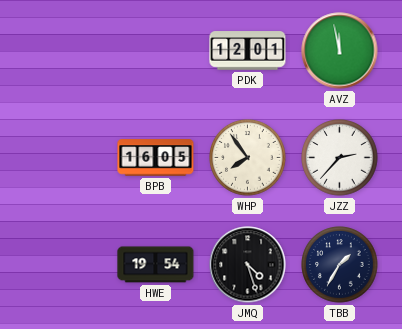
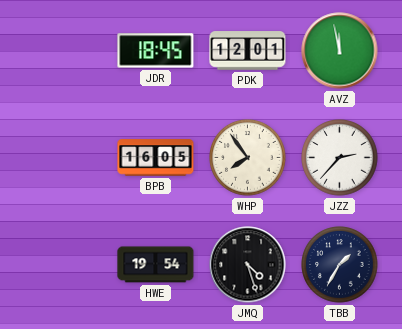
JDR: none -> 18:45
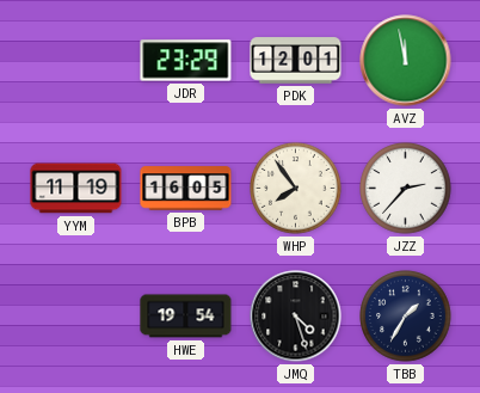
JDR: 18:45 -> 23:29
YYM: none -> 11:19
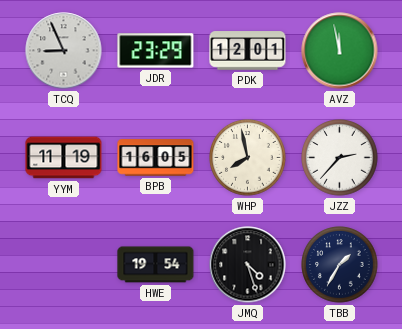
TCQ: none -> 8:56
WHP: 7:54 -> 7:58
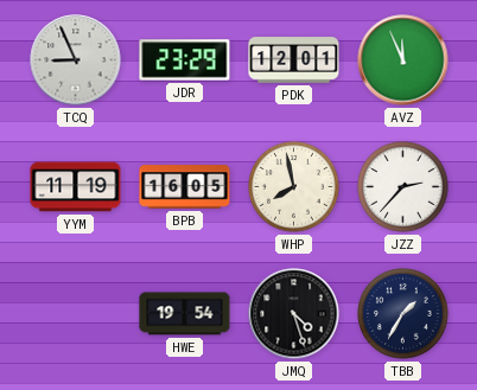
AVZ: 11:58 -> 11:56
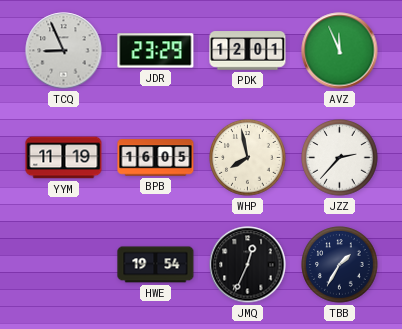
JMQ: 4:27 -> 12:34
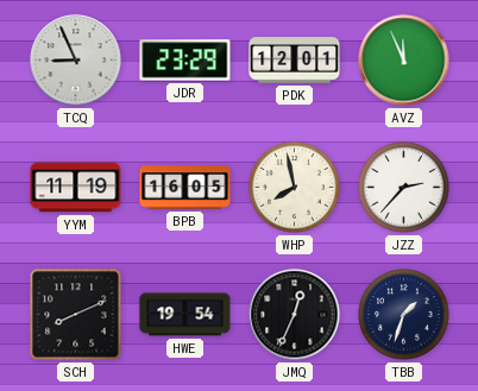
SCH: none -> 8:11
TBB: 1:35 -> 1:33
